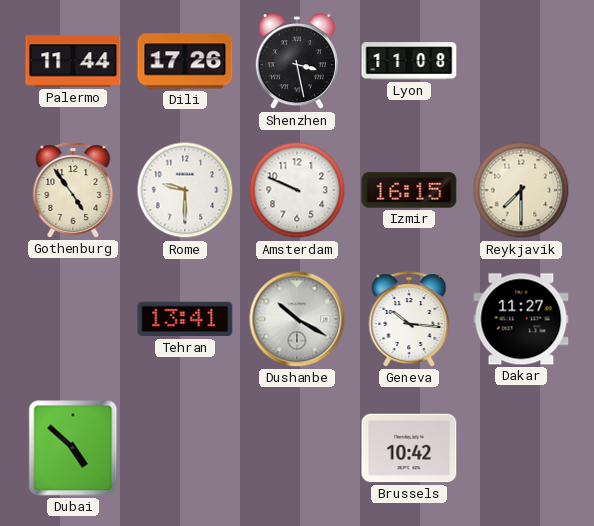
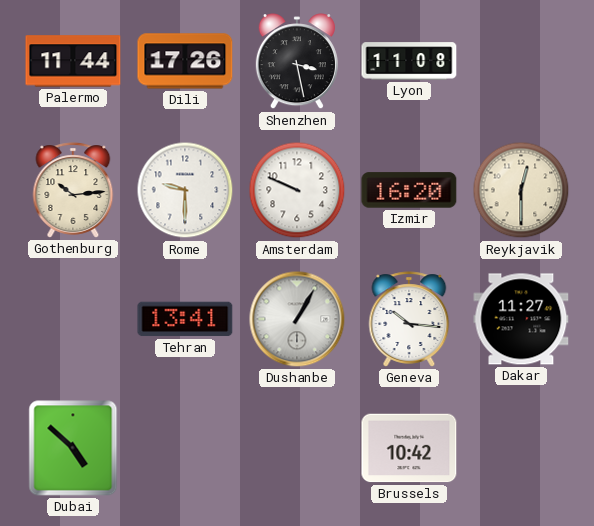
Gothenburg: 4:54 -> 10:14
Izmir: 16:15 -> 16:20
Reykjavik: 7:30 -> 12:30
Dushanbe: 10:20 -> 1:05
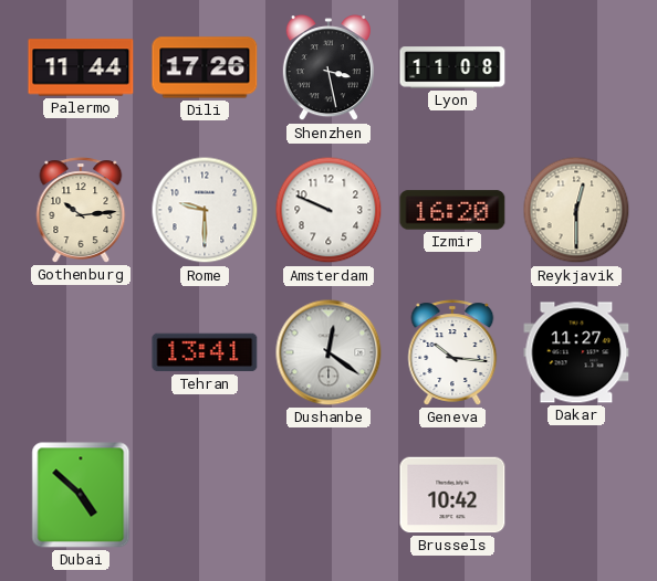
Dushanbe: 1:05 -> 12:21
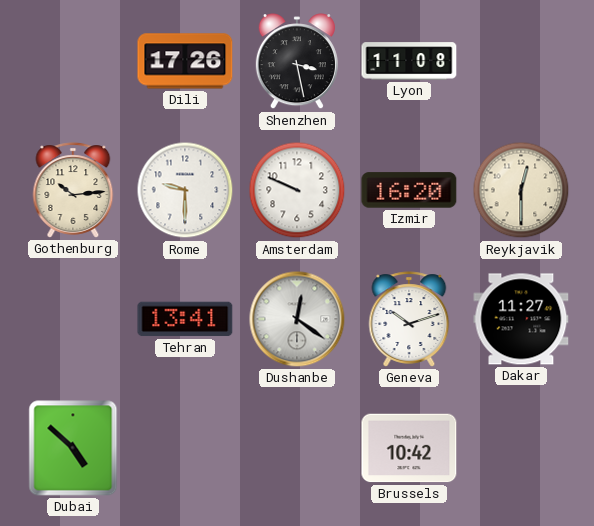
Palermo: 11:44 -> none
Geneva: 10:16 -> 10:12
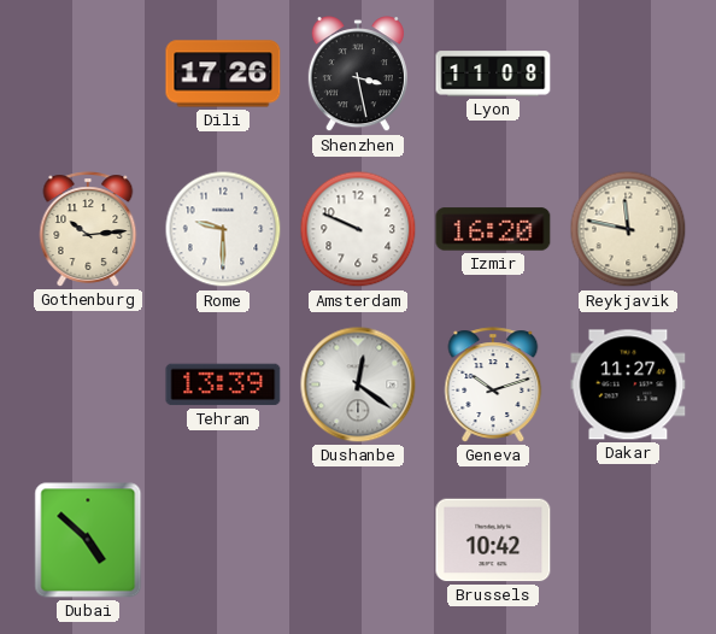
Reykjavik: 12:30 -> 11:47
Tehran: 13:41 -> 13:39
